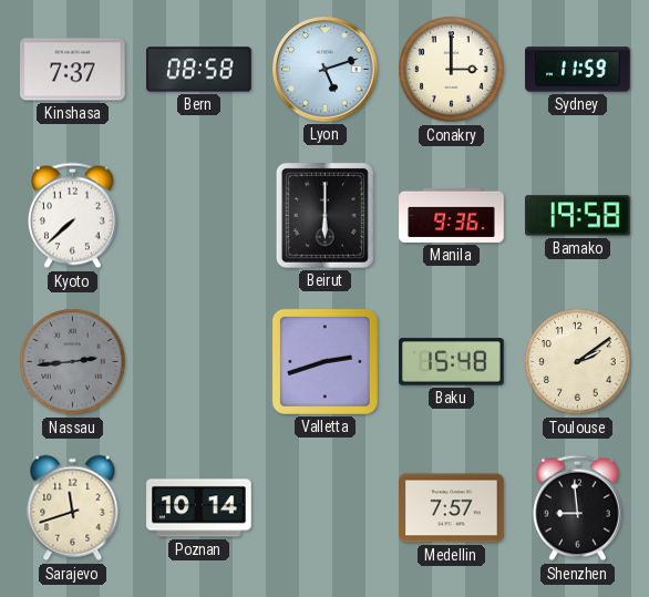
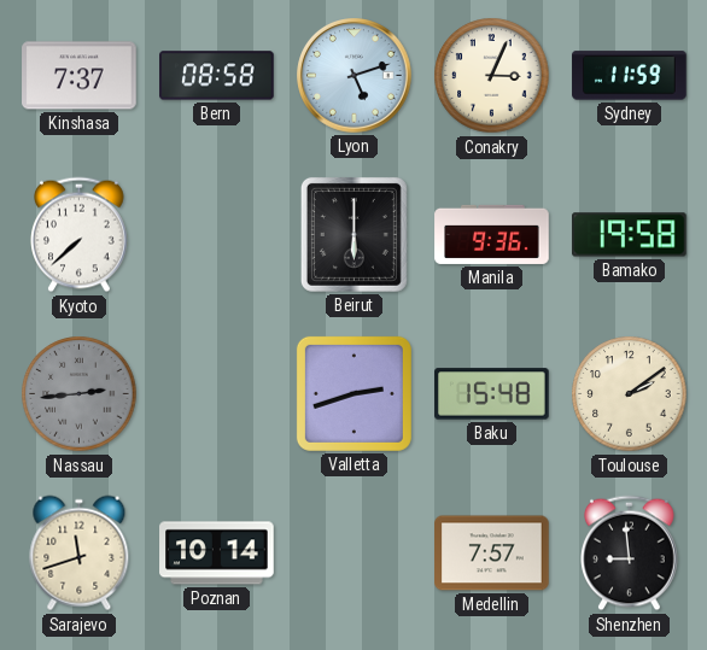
Conakry: 3:00 -> 3:04
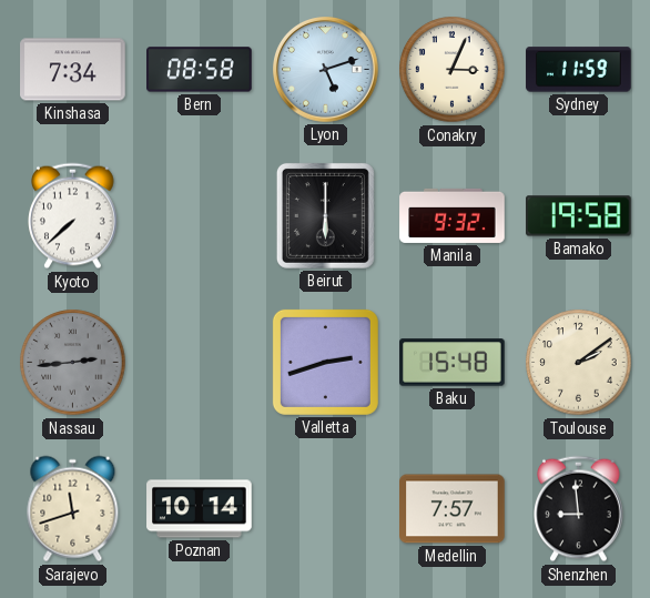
Kinshasa: 7:37 -> 7:34
Manila: 9:36 -> 9:32
